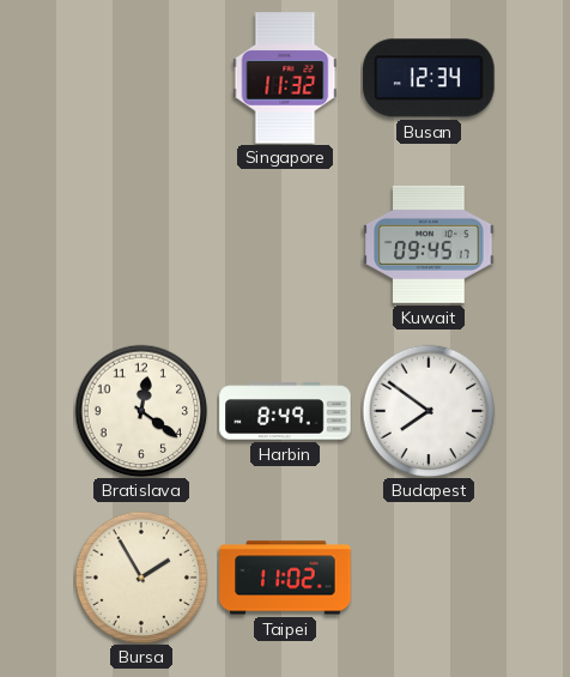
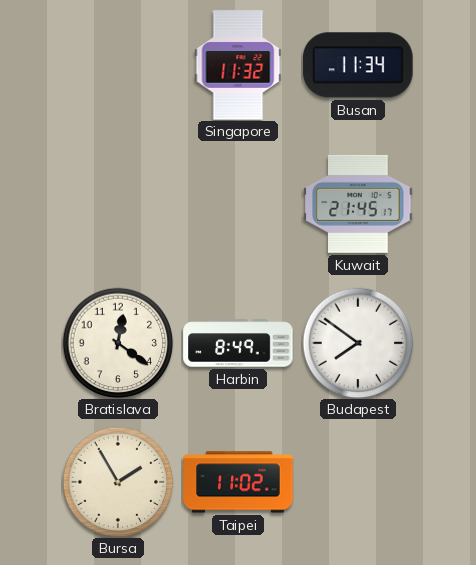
Busan: 12:34 -> 11:34
Kuwait: 09:45 -> 21:45
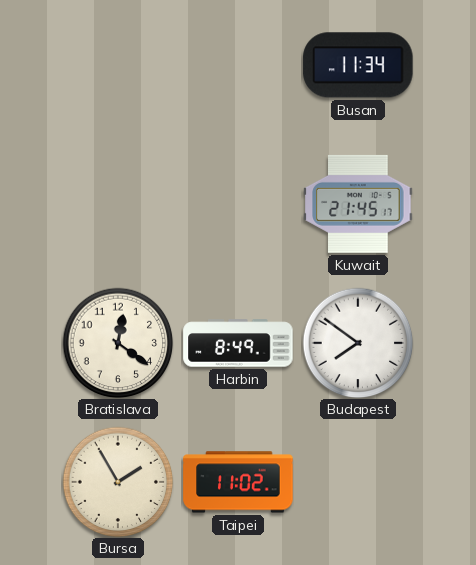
Singapore: 11:32 -> none
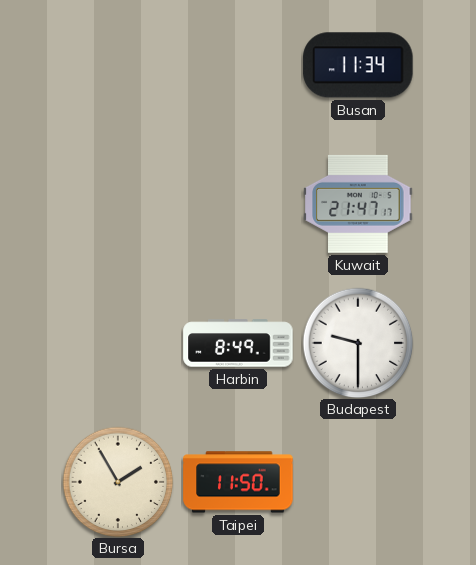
Kuwait: 21:45 -> 21:47
Bratislava: 12:21 -> none
Budapest: 7:51 -> 9:30
Taipei: 11:02 -> 11:50
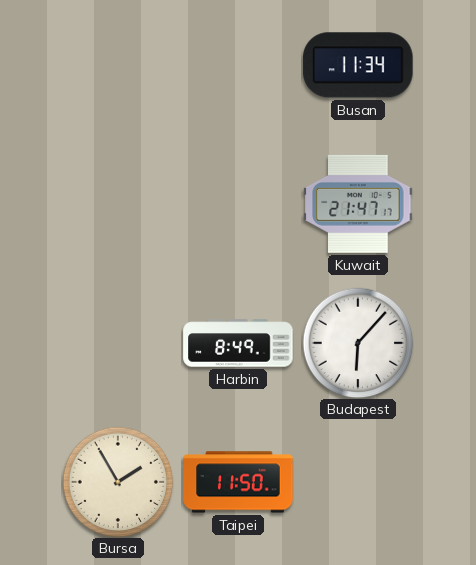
Budapest: 9:30 -> 6:07
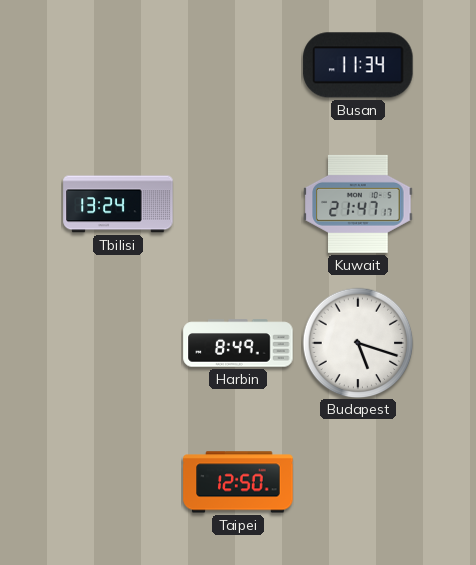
Tbilisi: none -> 13:24
Budapest: 6:07 -> 5:18
Bursa: 1:55 -> none
Taipei: 11:50 -> 12:50
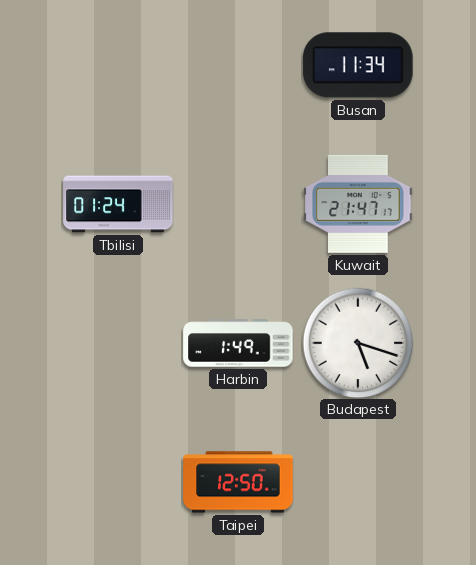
Tbilisi: 13:24 -> 01:24
Harbin: 8:49 -> 1:49
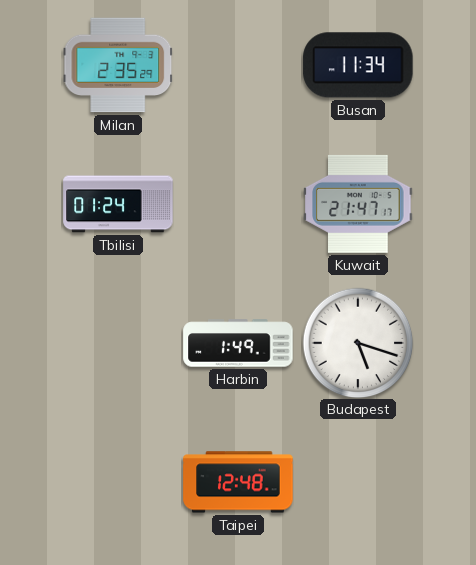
Milan: none -> 2:35
Taipei: 12:50 -> 12:48
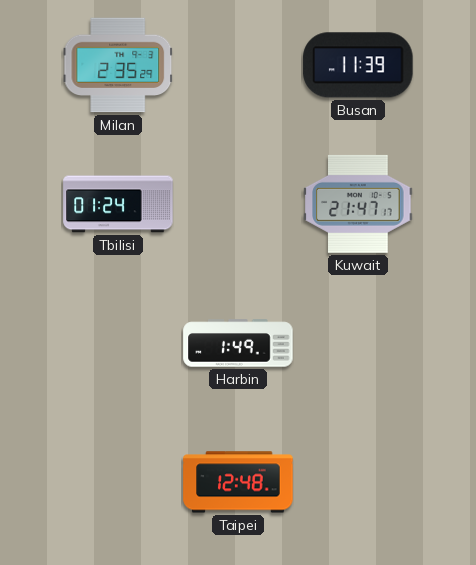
Busan: 11:34 -> 11:39
Budapest: 5:18 -> none
